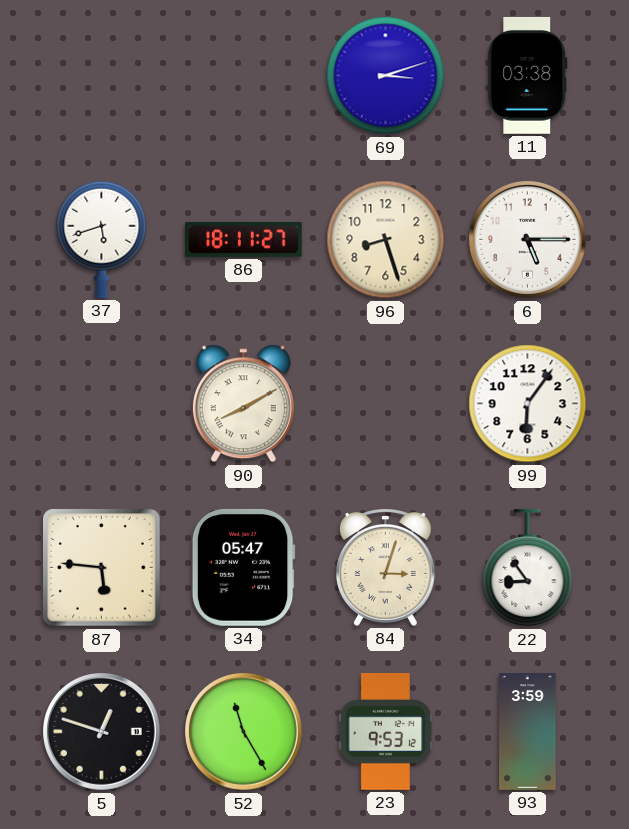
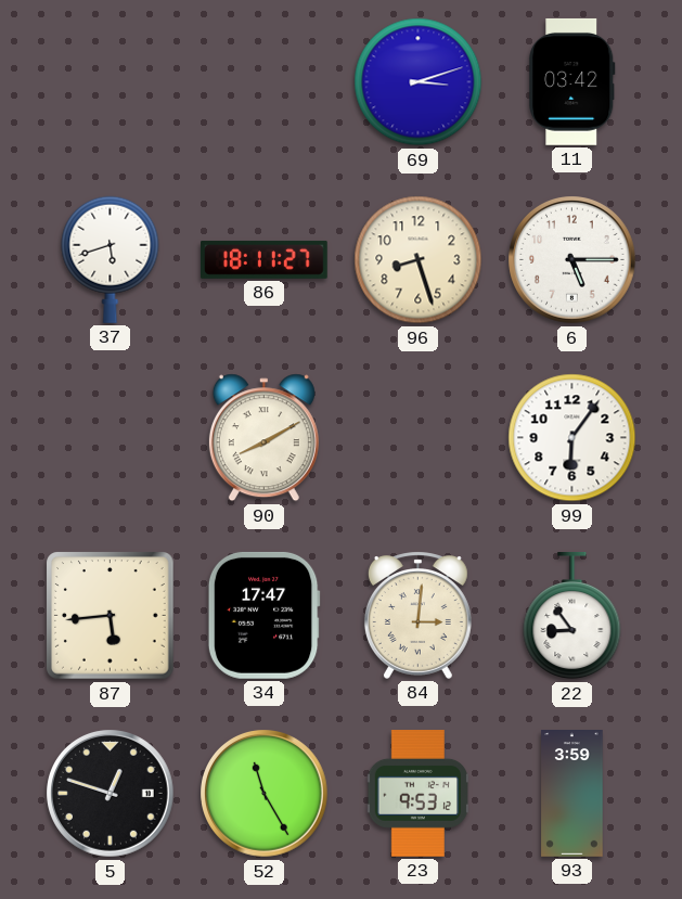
11: 03:38 -> 03:42
87: 5:46 -> 5:44
34: 05:47 -> 17:47
84: 3:03 -> 3:01
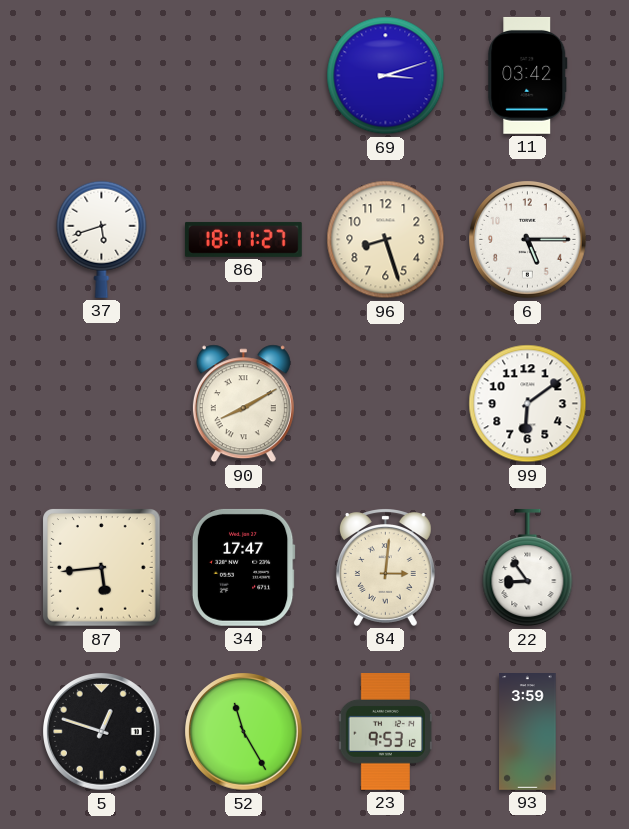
99: 6:06 -> 6:09
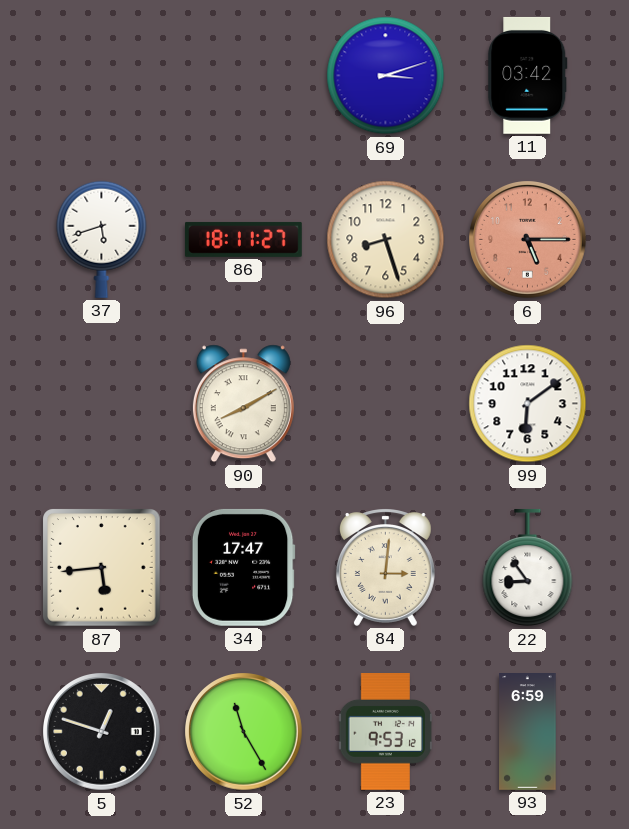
6 dial: white -> salmon
93: 3:59 -> 6:59
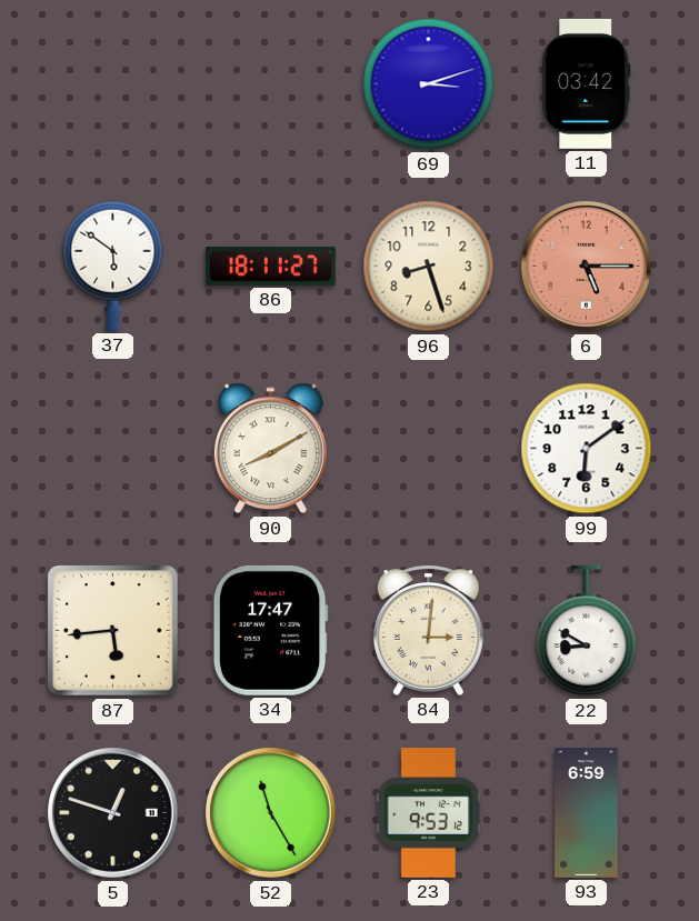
37: 5:42 -> 5:51
22: 8:54 -> 8:50
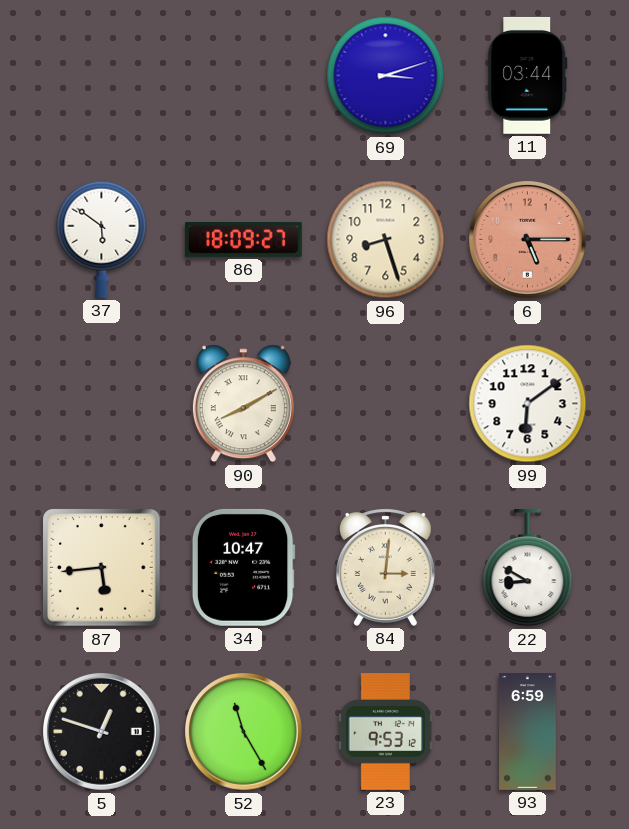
11: 03:42 -> 03:44
86: 18:11 -> 18:09
34: 17:47 -> 10:47
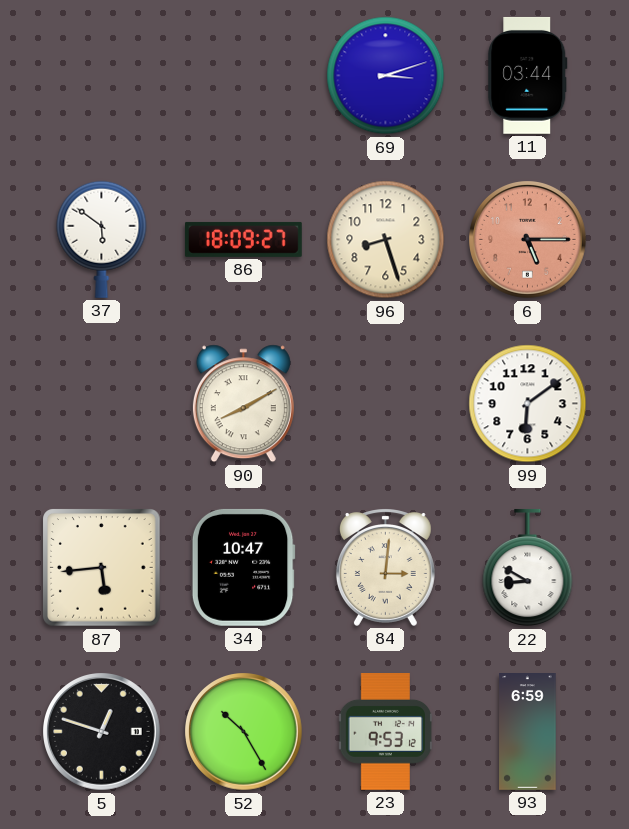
52: 11:25 -> 10:25
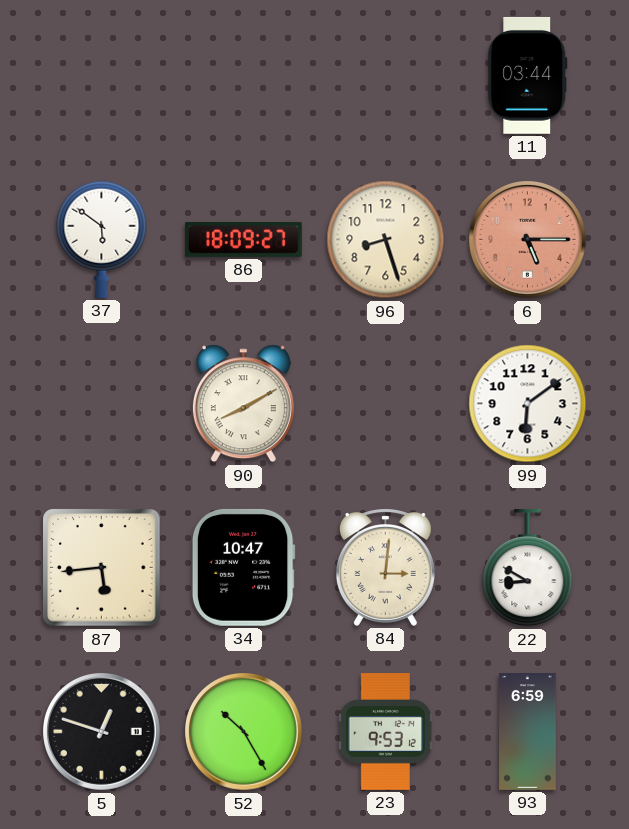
69: 3:12 -> none
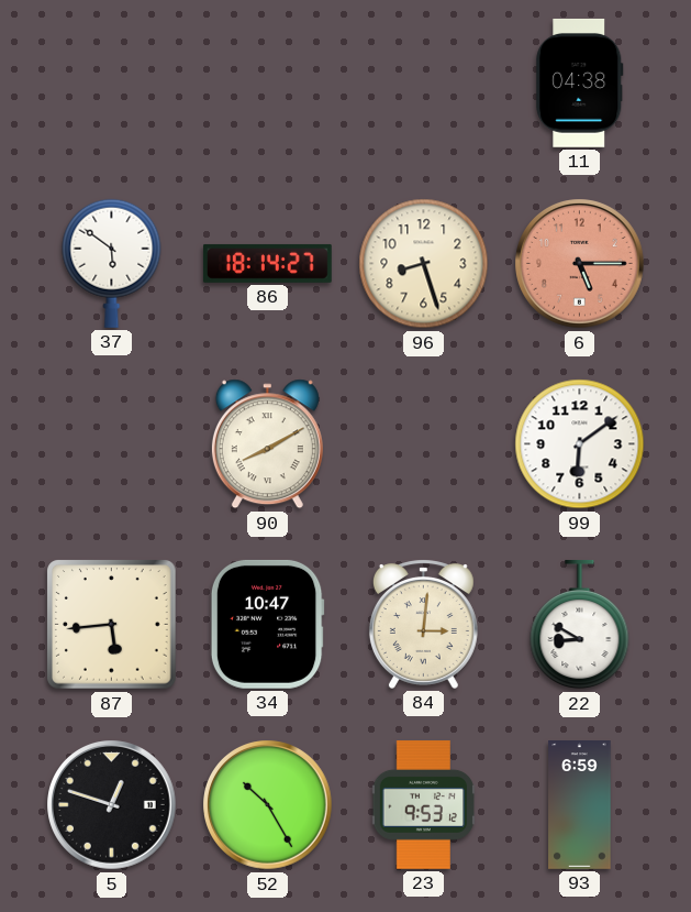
11: 03:44 -> 04:38
86: 18:09 -> 18:14
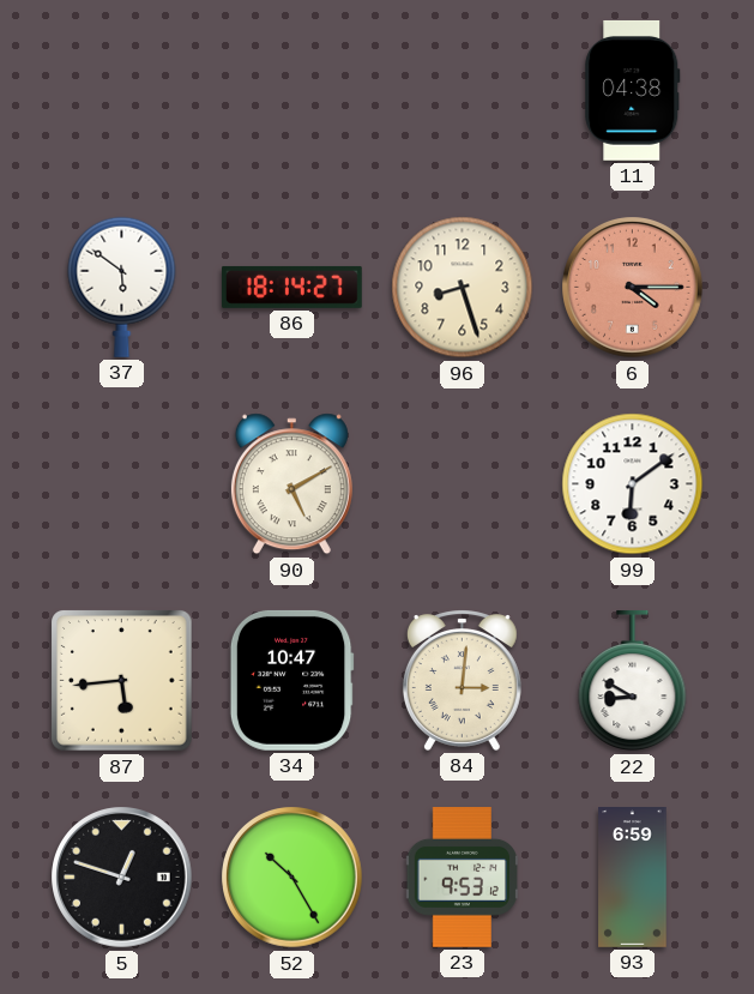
6: 5:15 -> 4:15
90: 8:10 -> 5:10
